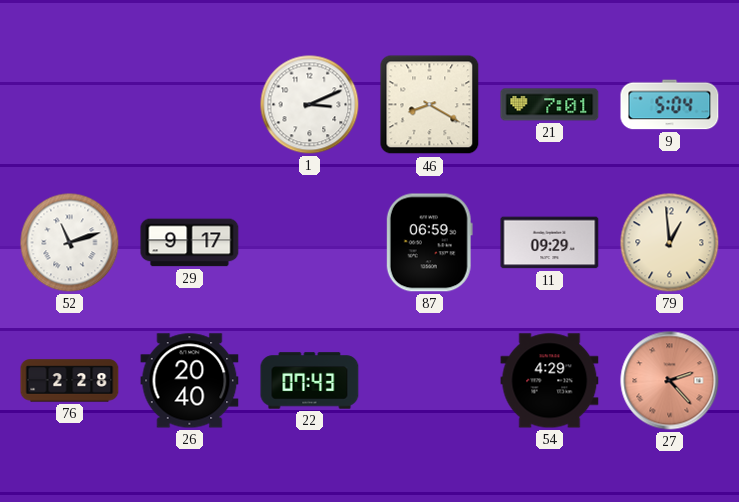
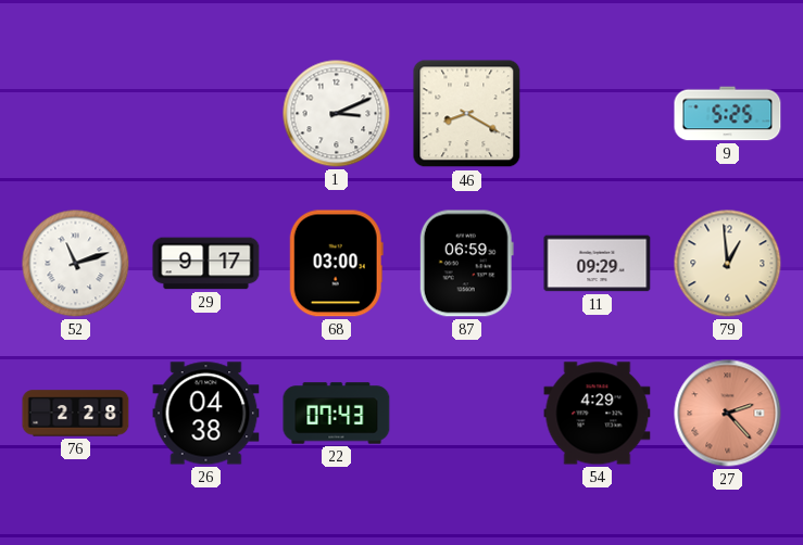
21: 7:01 -> none
9: 5:04 -> 5:25
68: none -> 03:00
26: 20:40 -> 04:38
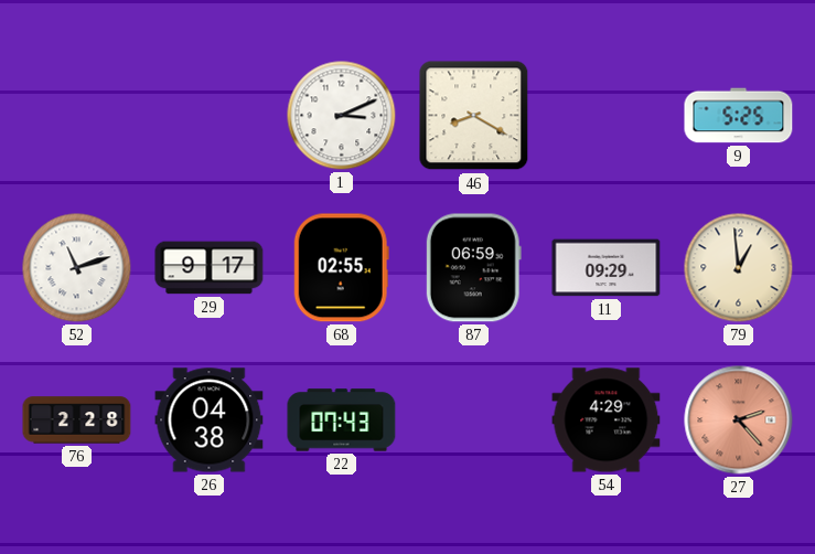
68: 03:00 -> 02:55
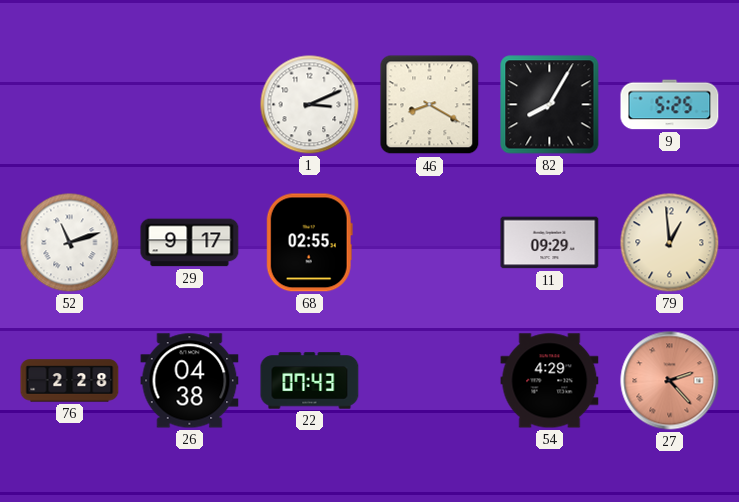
82: none -> 8:05
87: 06:59 -> none
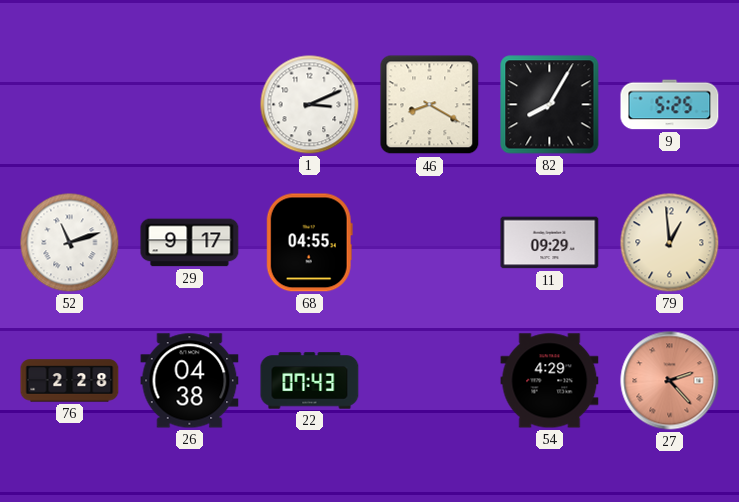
68: 02:55 -> 04:55
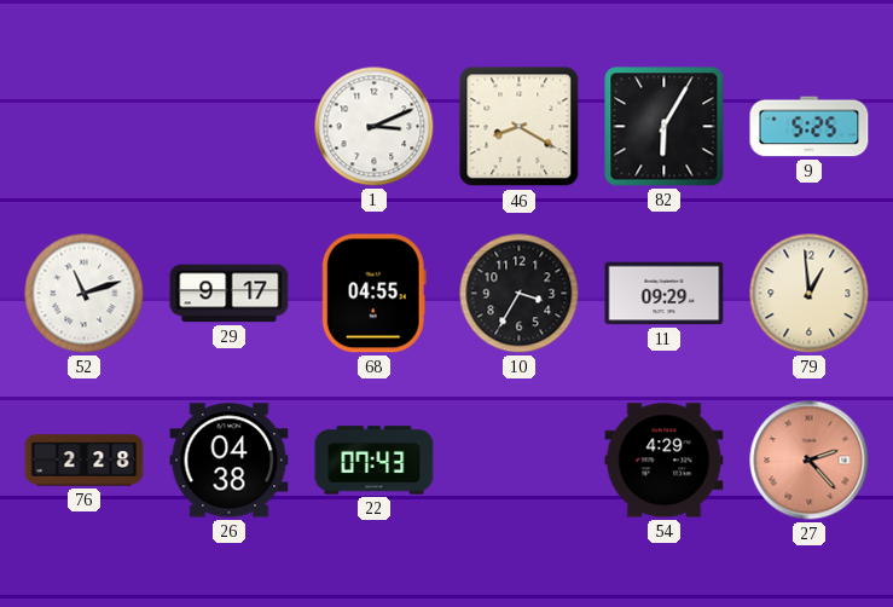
82: 8:05 -> 6:05
10: none -> 3:35
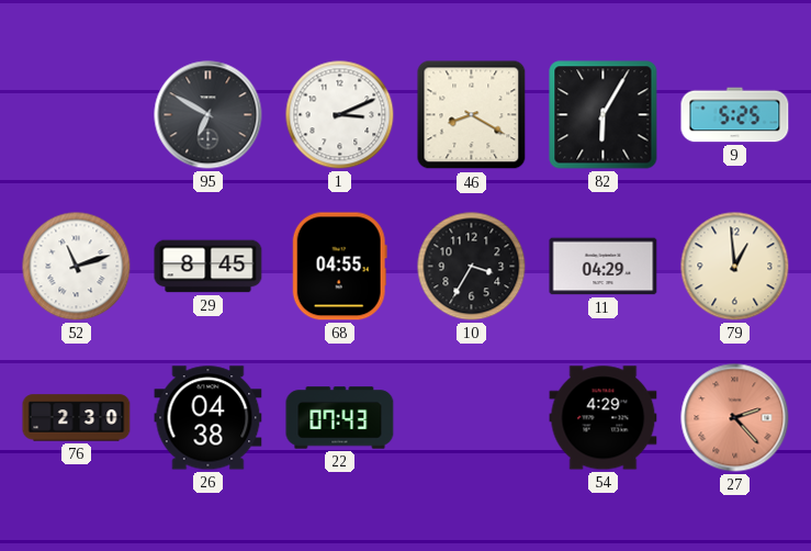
95: none -> 6:50
29: 9:17 -> 8:45
11: 09:29 -> 04:29
76: 2:28 -> 2:30
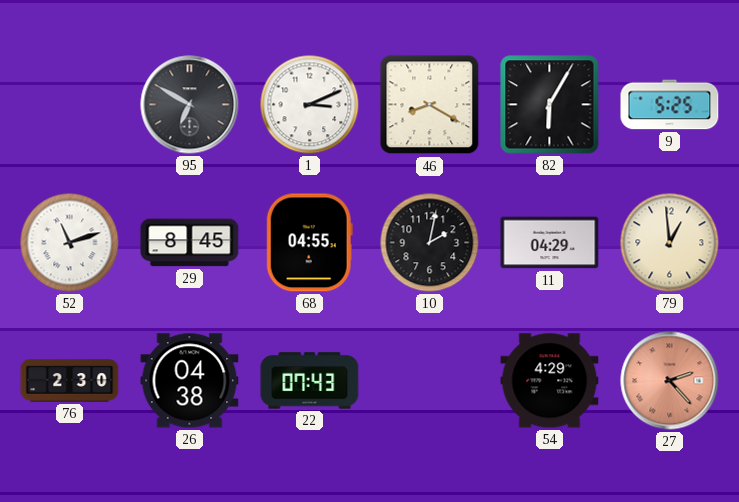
10: 3:35 -> 2:02
